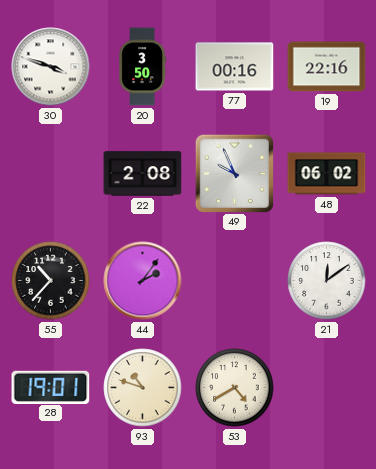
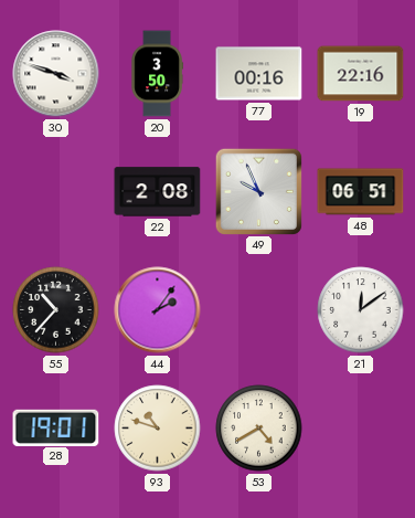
48: 06:02 -> 06:51
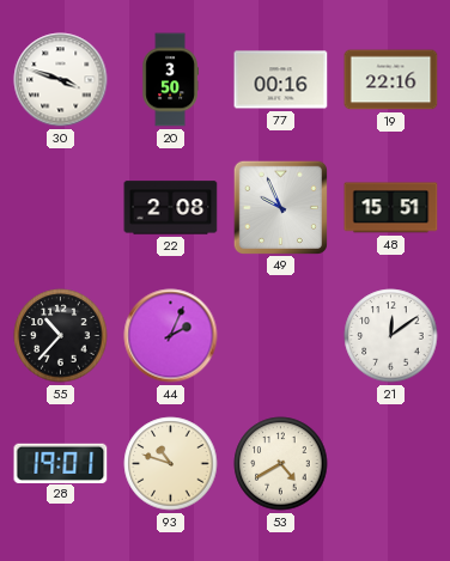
48: 06:51 -> 15:51
44: 2:06 -> 2:04
